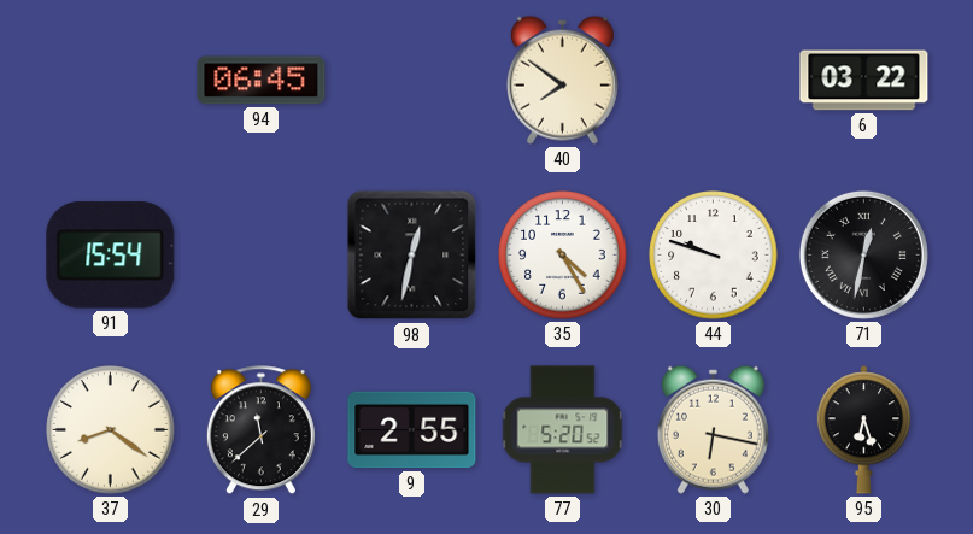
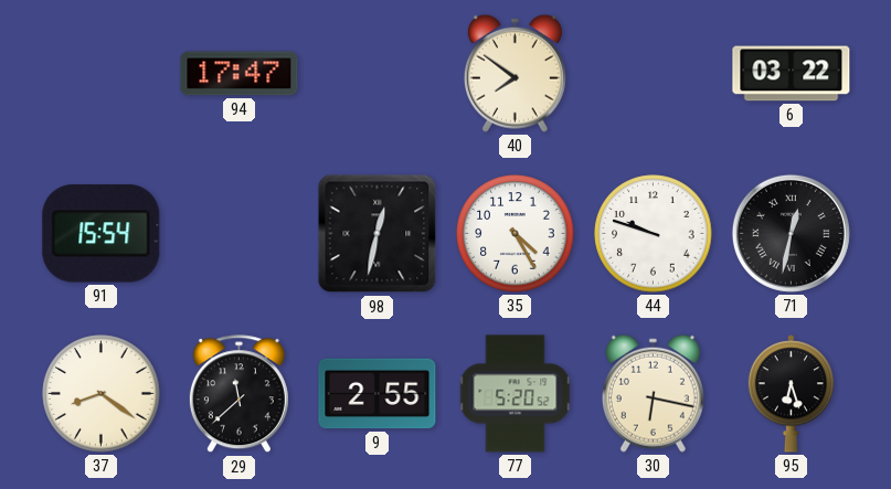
94: 06:45 -> 17:47
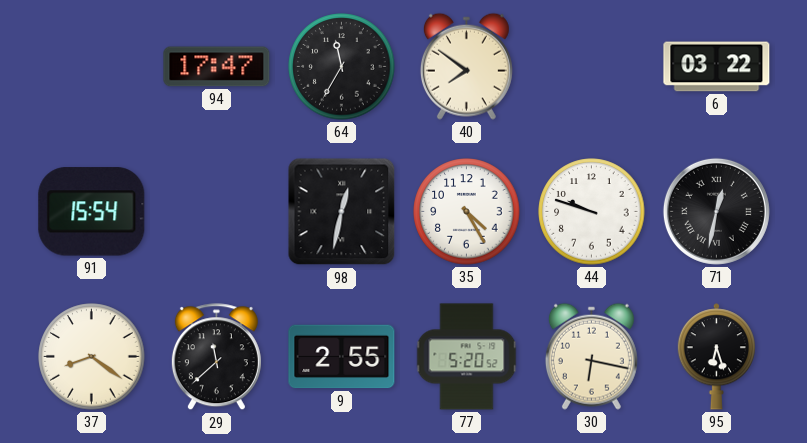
64: none -> 11:35
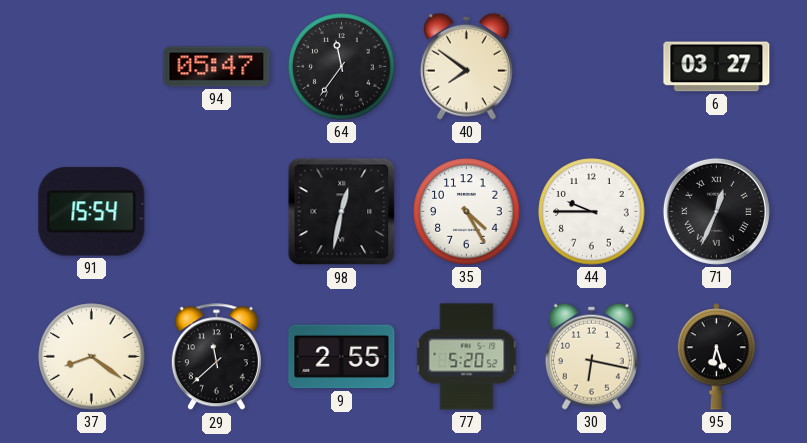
94: 17:47 -> 05:47
64: 11:35 -> 11:36
6: 03:22 -> 03:27
44: 9:48 -> 9:45
71: 12:32 -> 12:34
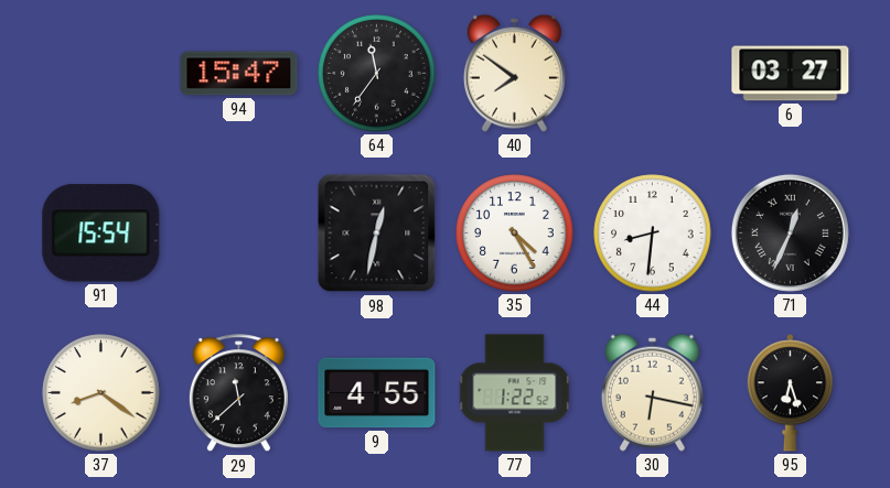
94: 05:47 -> 15:47
44: 9:45 -> 8:31
9: 2:55 -> 4:55
77: 5:20 -> 1:22
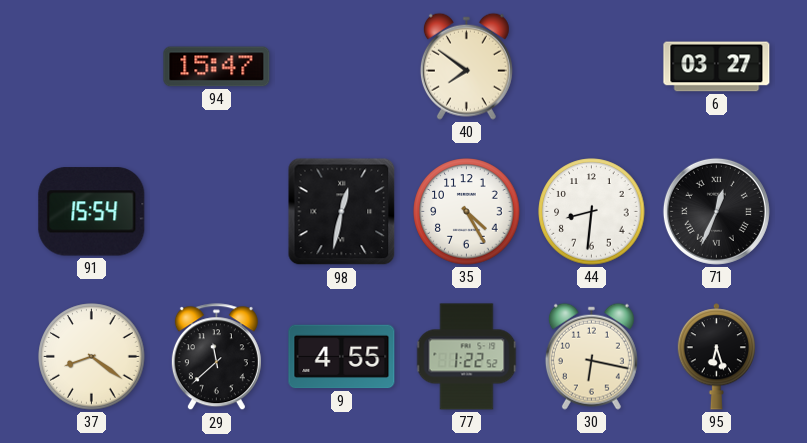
64: 11:36 -> none
